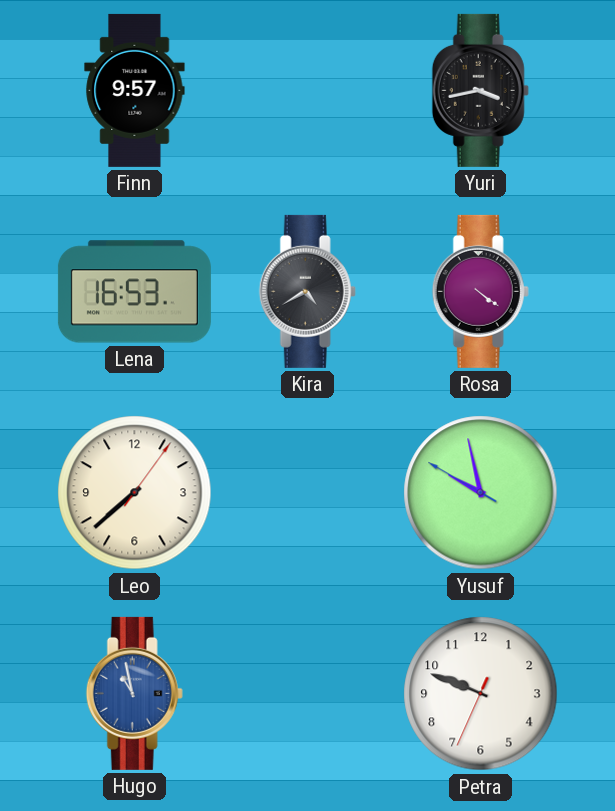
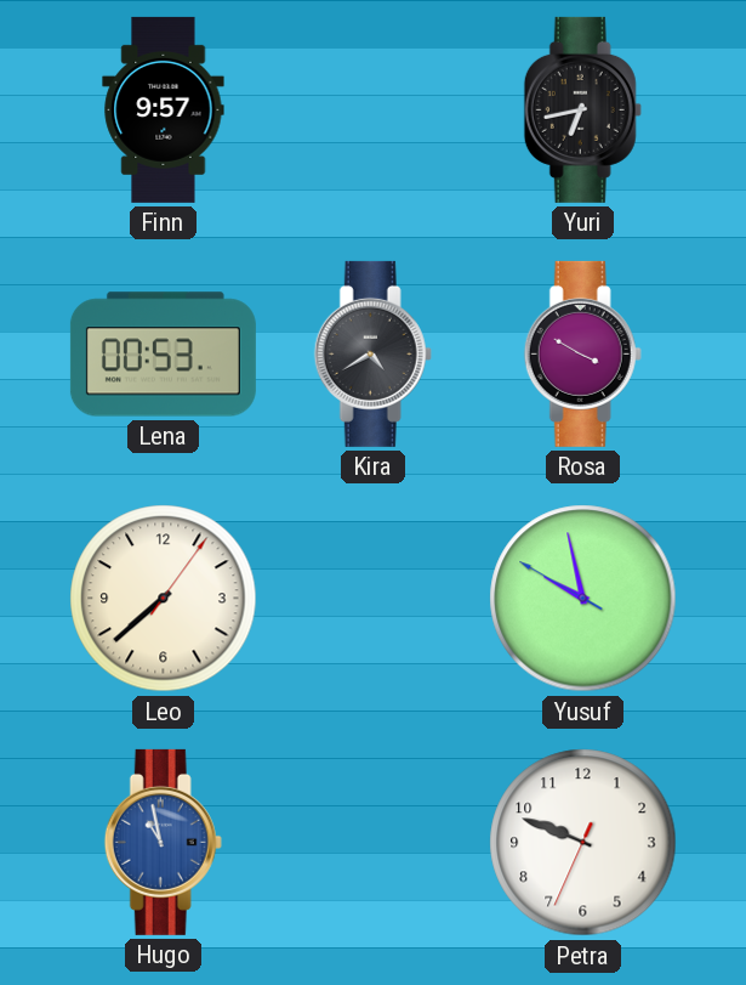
Yuri: 3:43 -> 6:43
Lena: 16:53 -> 00:53
Rosa: 4:21 -> 3:50
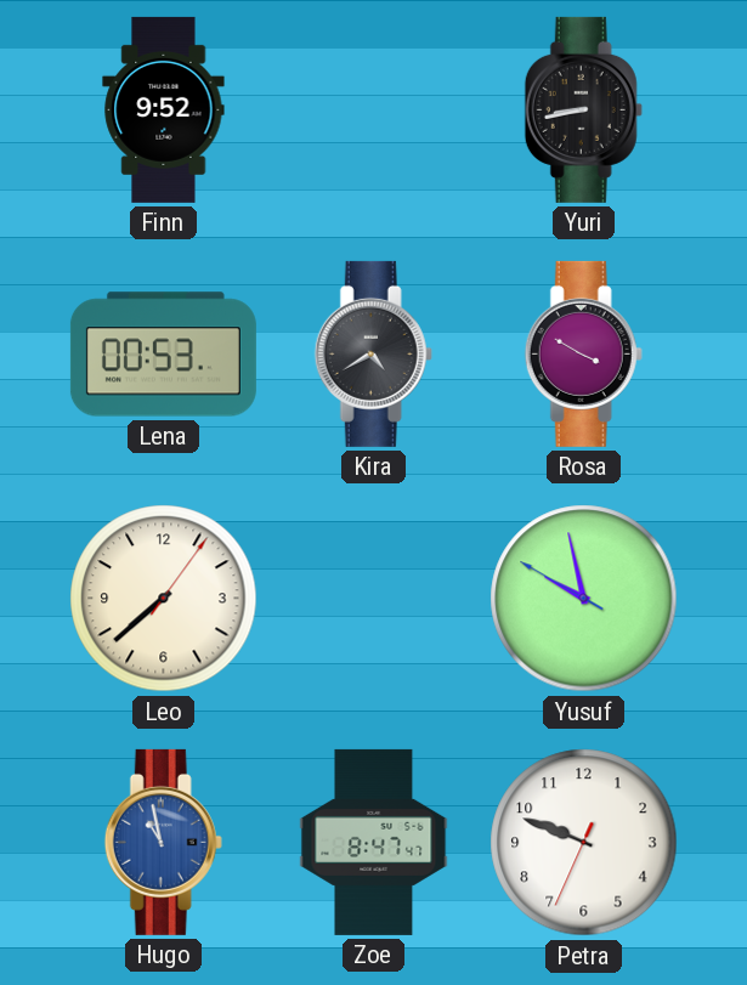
Finn: 9:57 -> 9:52
Yuri: 6:43 -> 8:43
Zoe: none -> 8:47
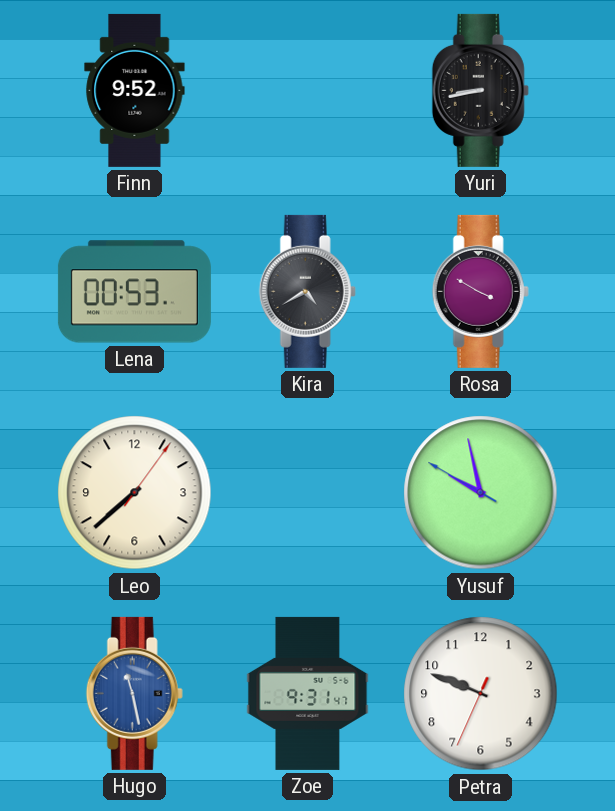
Hugo: 10:58 -> 11:28
Zoe: 8:47 -> 9:31
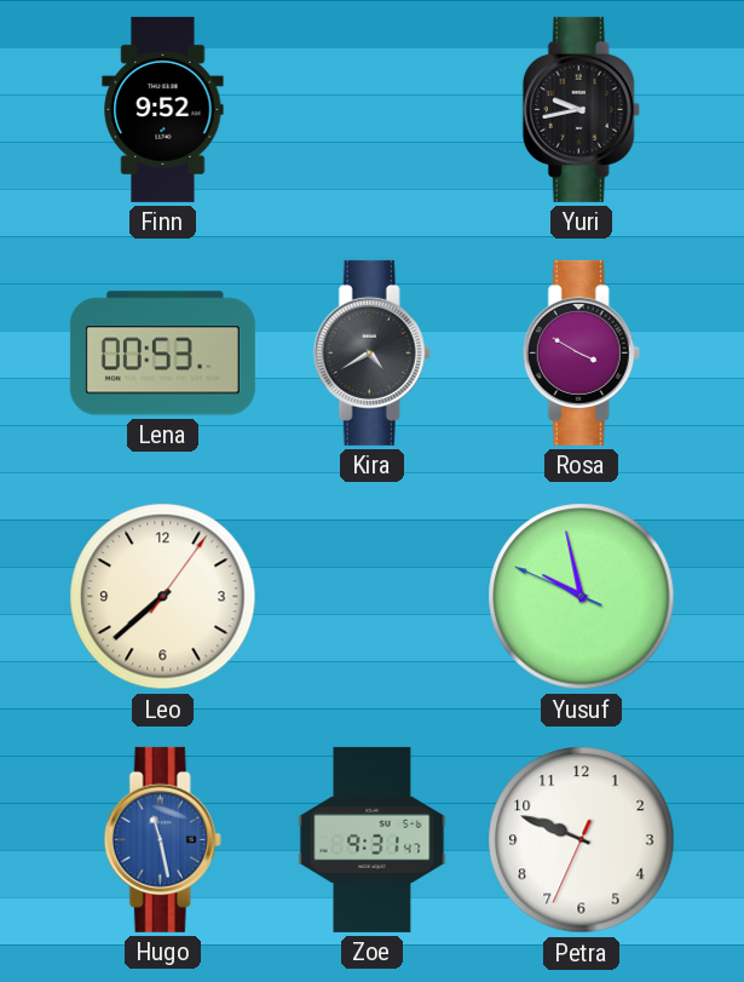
Yuri: 8:43 -> 9:43
Yusuf: 9:57:50 -> 9:57:49
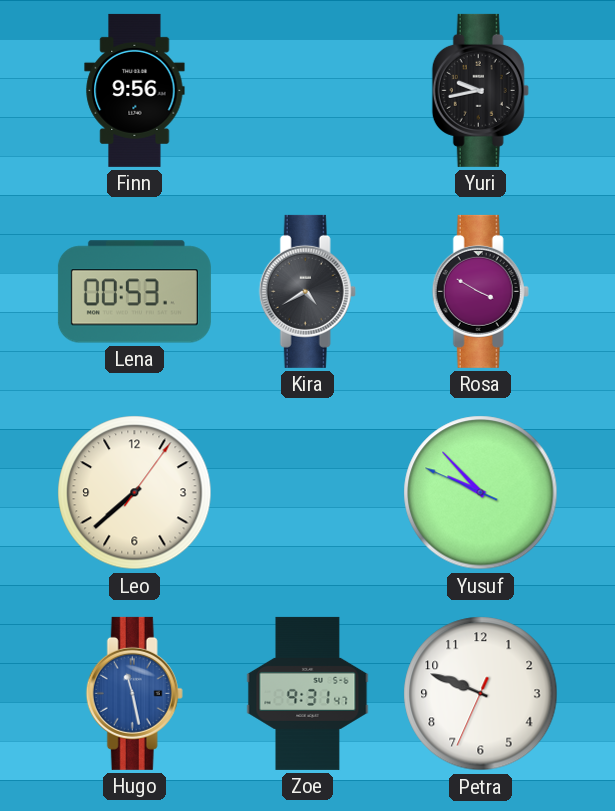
Finn: 9:52 -> 9:56
Yusuf: 9:57 -> 9:52
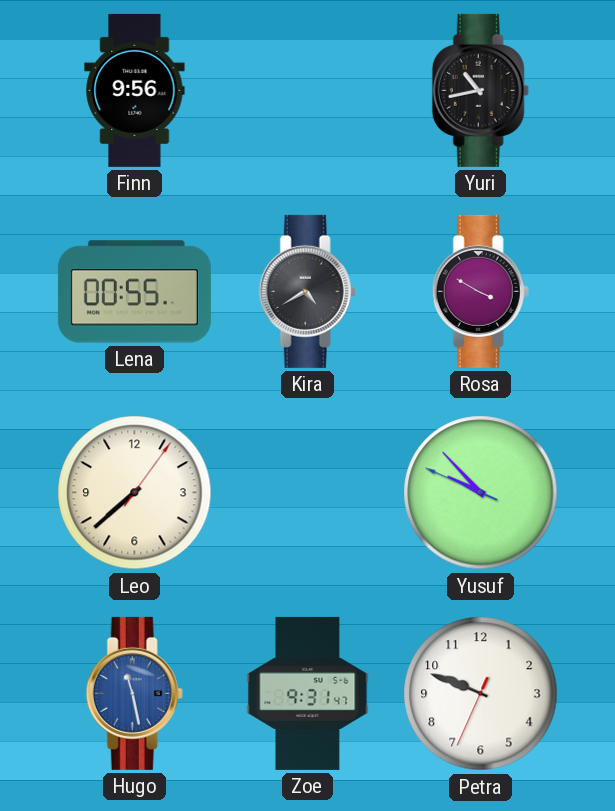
Yuri: 9:43 -> 10:43
Lena: 00:53 -> 00:55
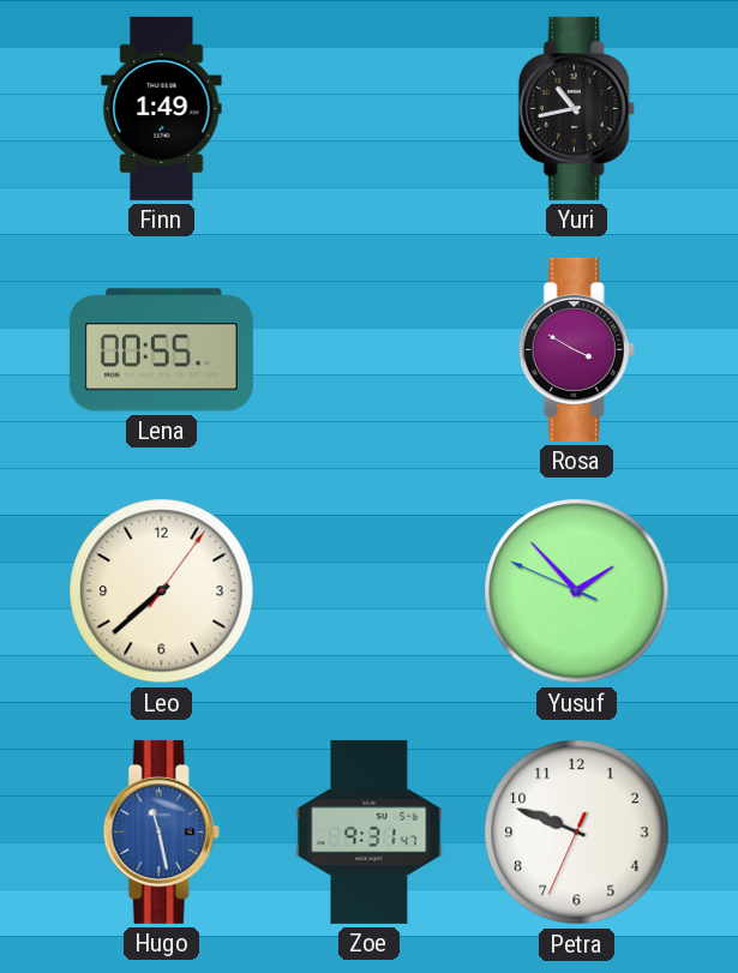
Finn: 9:56 -> 1:49
Kira: 4:40 -> none
Yusuf: 9:52 -> 1:52
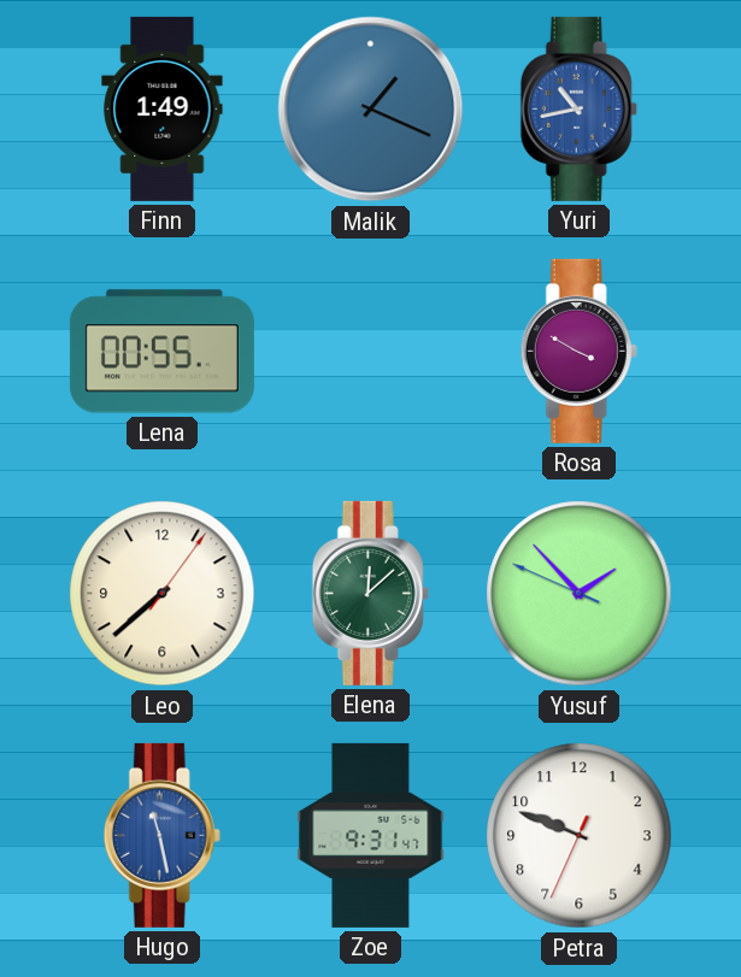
Malik: none -> 1:19
Yuri dial: black -> blue
Elena: none -> 12:08
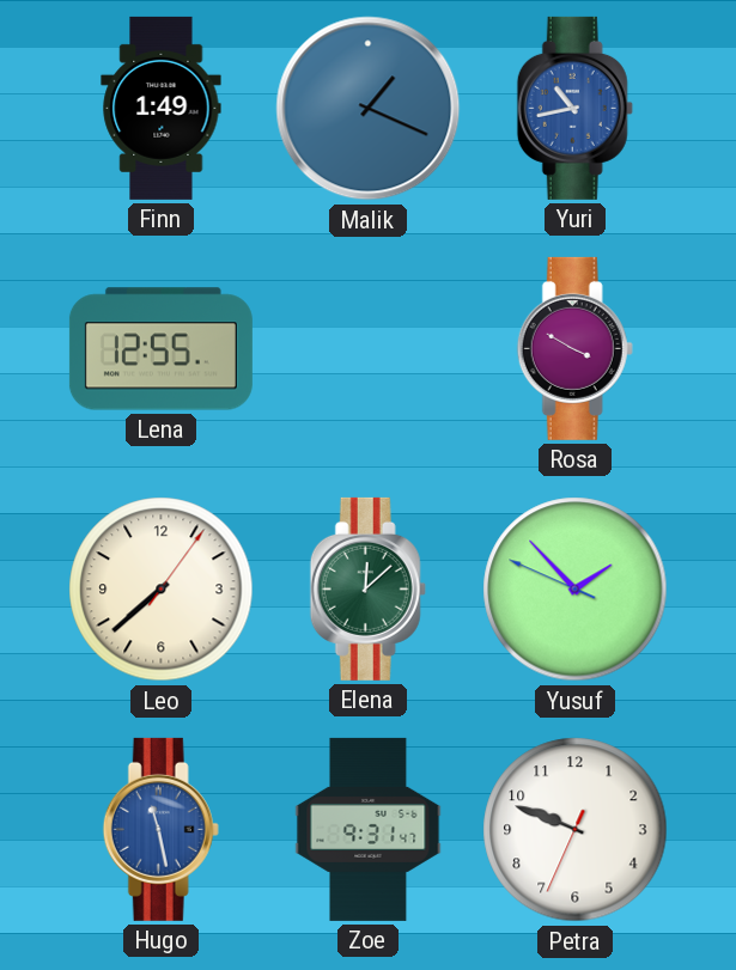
Lena: 00:55 -> 12:55
